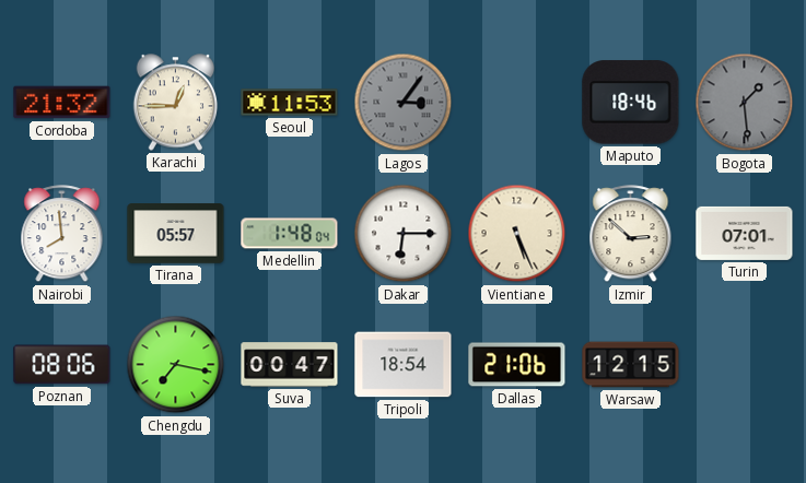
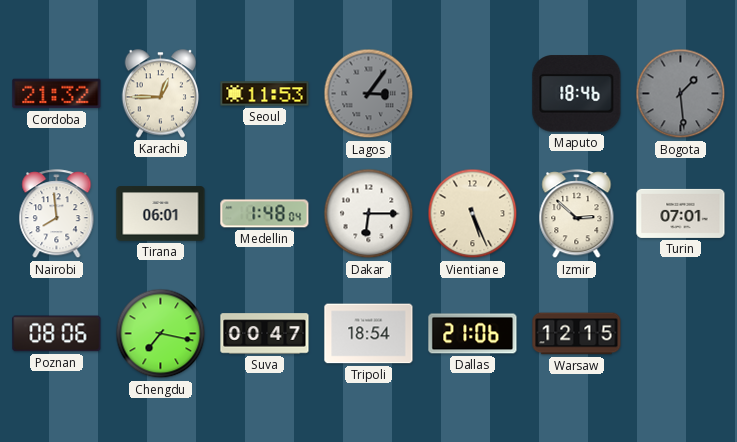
Tirana: 05:57 -> 06:01
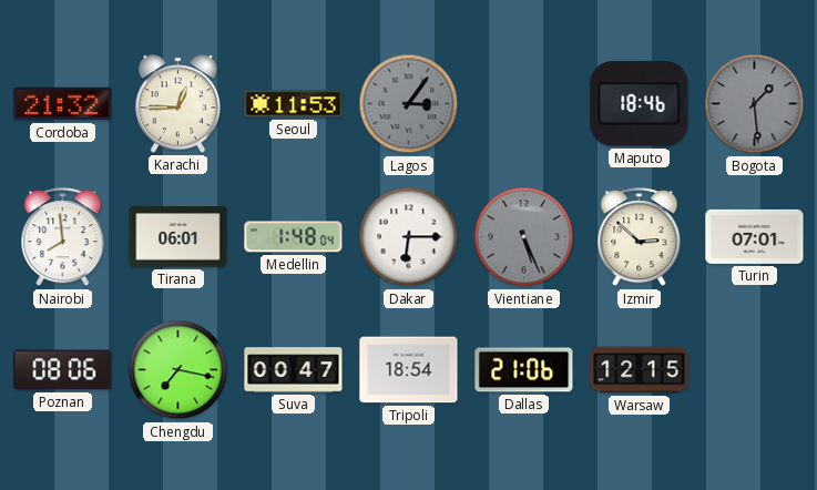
Vientiane dial: cream -> grey
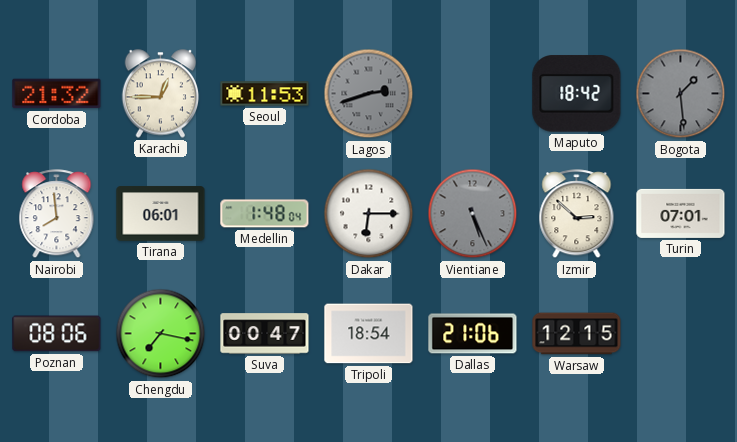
Lagos: 3:06 -> 2:42
Maputo: 18:46 -> 18:42
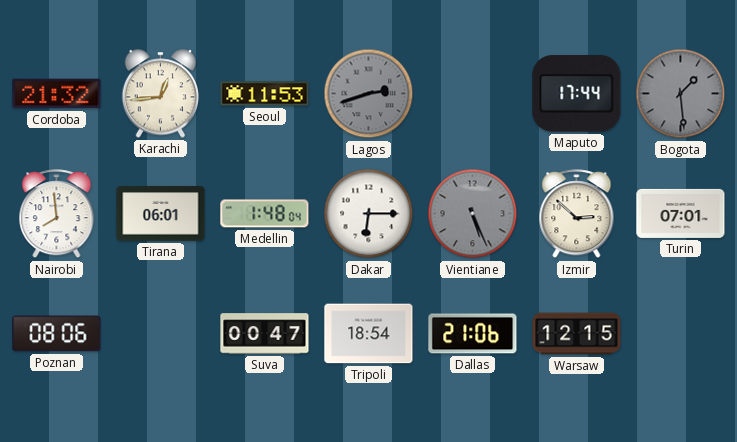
Karachi: 12:45 -> 12:44
Maputo: 18:42 -> 17:44
Chengdu: 7:17 -> none
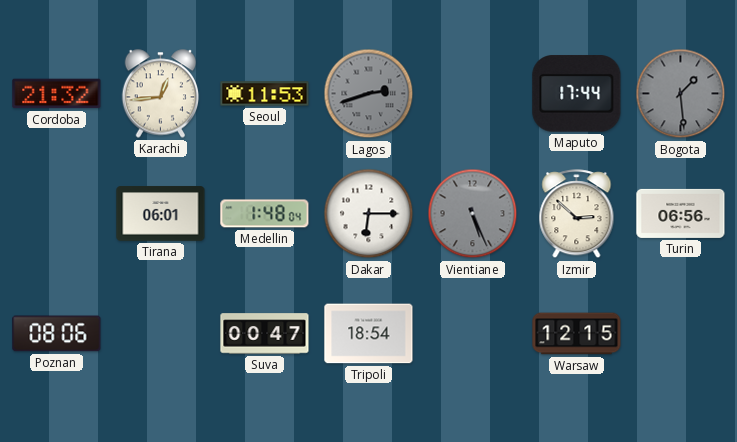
Nairobi: 7:59 -> none
Turin: 07:01 -> 06:56
Dallas: 21:06 -> none
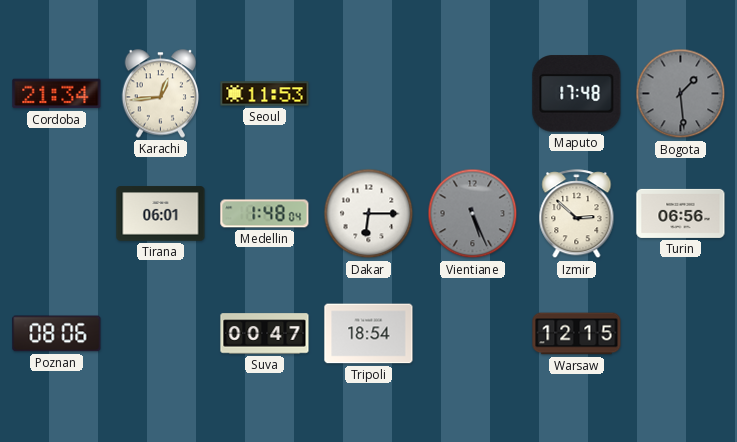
Cordoba: 21:32 -> 21:34
Lagos: 2:42 -> none
Maputo: 17:44 -> 17:48
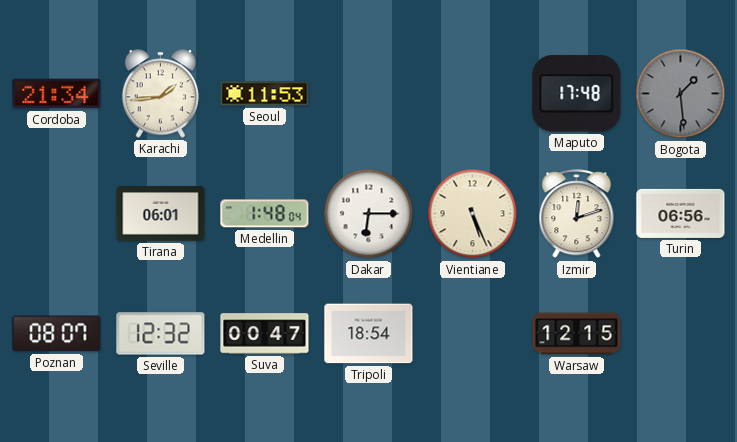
Karachi: 12:44 -> 1:44
Vientiane dial: grey -> cream
Izmir: 2:52 -> 12:12
Poznan: 08:06 -> 08:07
Seville: none -> 12:32
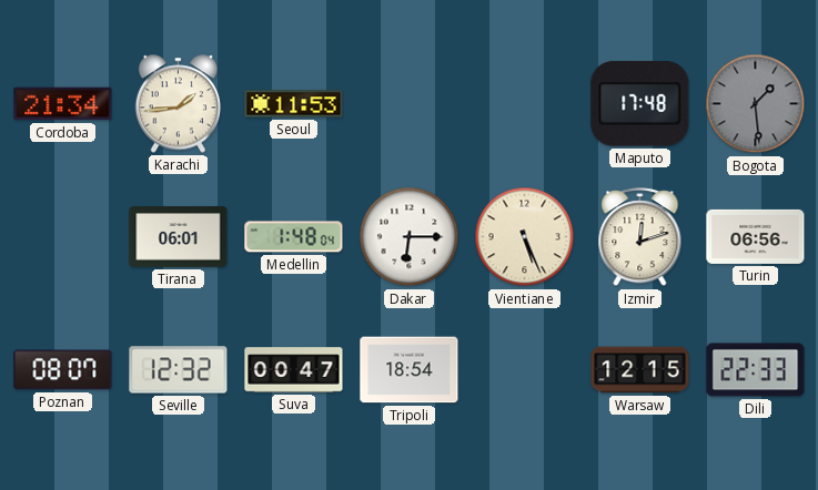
Dili: none -> 22:33
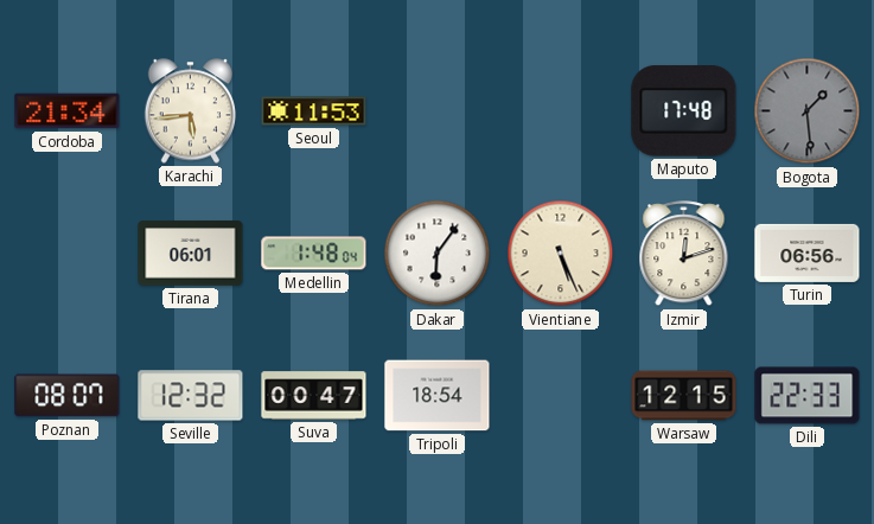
Karachi: 1:44 -> 5:44
Dakar: 6:15 -> 6:06
